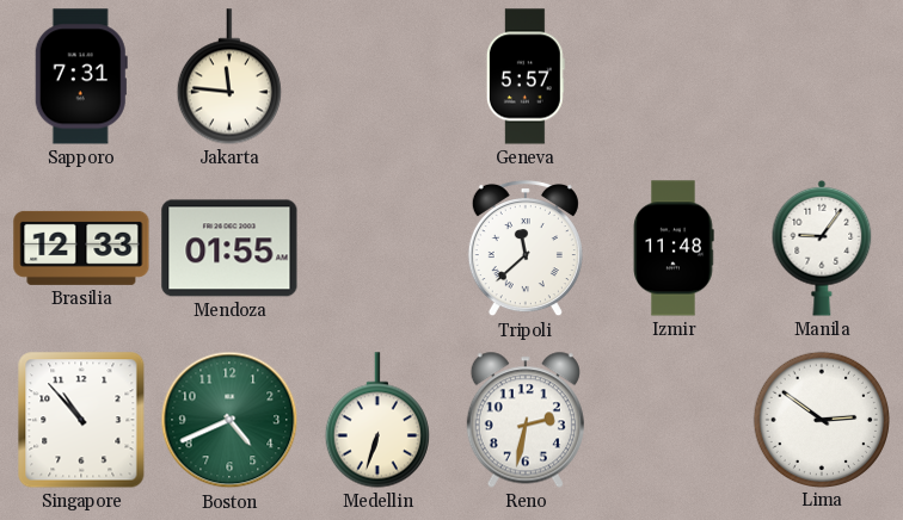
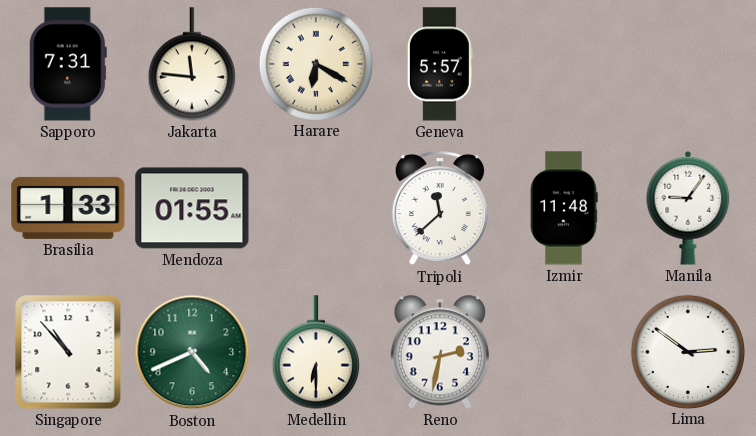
Harare: none -> 6:20
Brasilia: 12:33 -> 1:33
Medellin: 6:33 -> 6:30
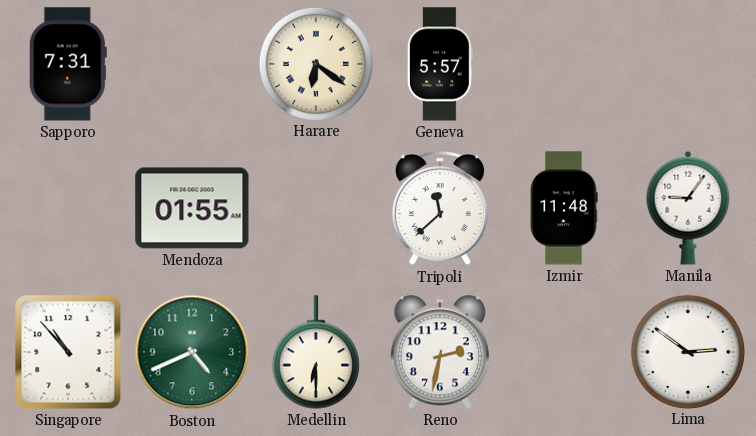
Jakarta: 11:46 -> none
Harare: 6:20 -> 6:21
Brasilia: 1:33 -> none
